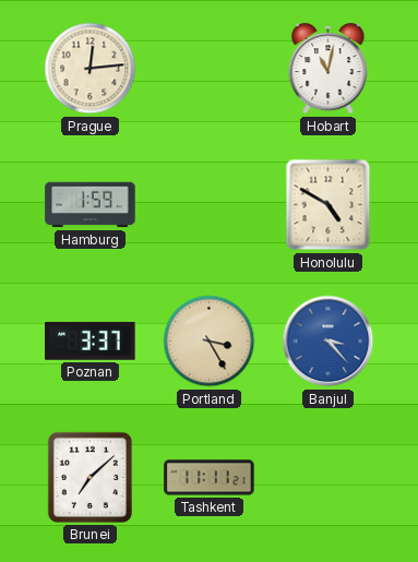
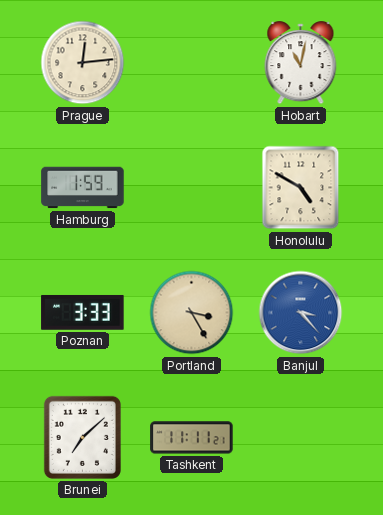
Poznan: 3:37 -> 3:33
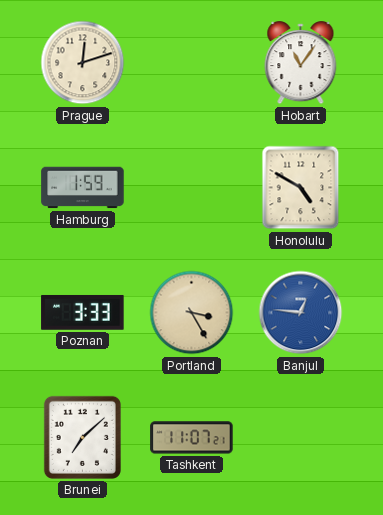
Prague: 12:14 -> 12:12
Hobart: 11:02 -> 11:06
Banjul: 3:23 -> 12:46
Tashkent: 11:11 -> 11:07
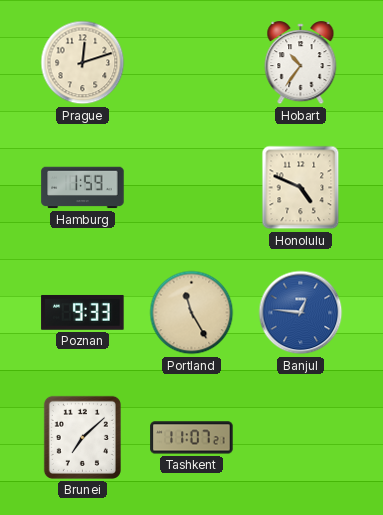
Hobart: 11:06 -> 10:36
Honolulu: 4:50 -> 4:49
Poznan: 3:33 -> 9:33
Portland: 3:25 -> 11:25
